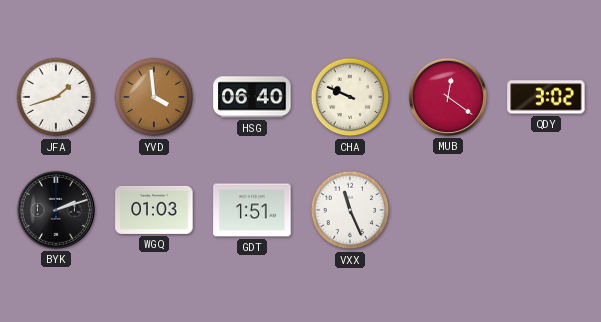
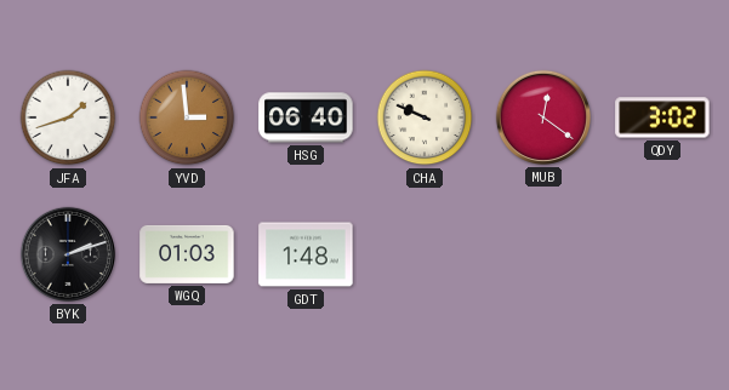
YVD: 3:59 -> 2:59
GDT: 1:51 -> 1:48
VXX: 11:26 -> none
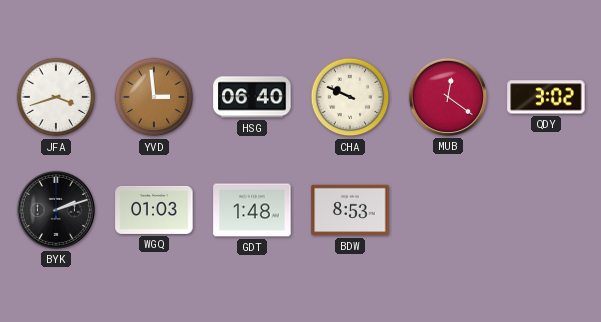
JFA: 1:42 -> 3:42
BDW: none -> 8:53
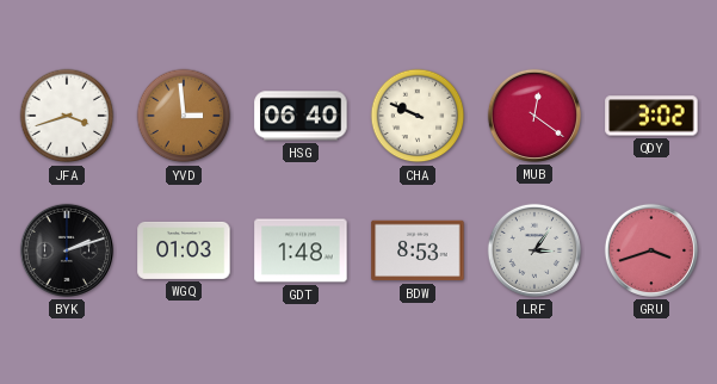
LRF: none -> 3:06
GRU: none -> 3:42
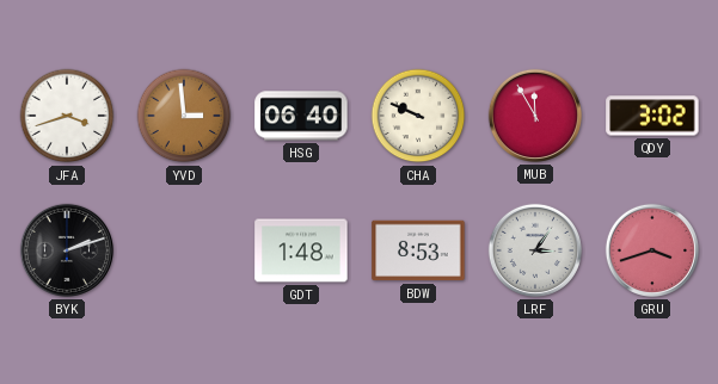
MUB: 12:21 -> 11:55
WGQ: 01:03 -> none
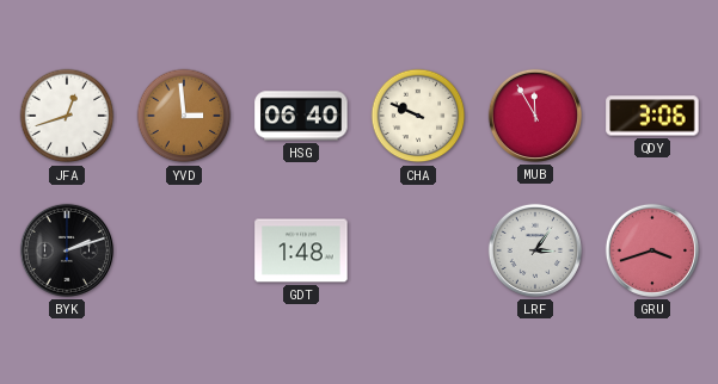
JFA: 3:42 -> 12:42
QDY: 3:02 -> 3:06
BDW: 8:53 -> none
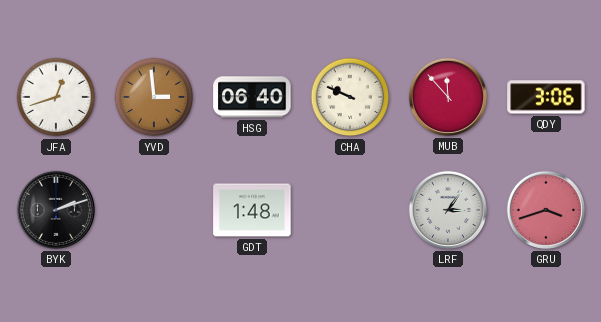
MUB: 11:55 -> 11:53
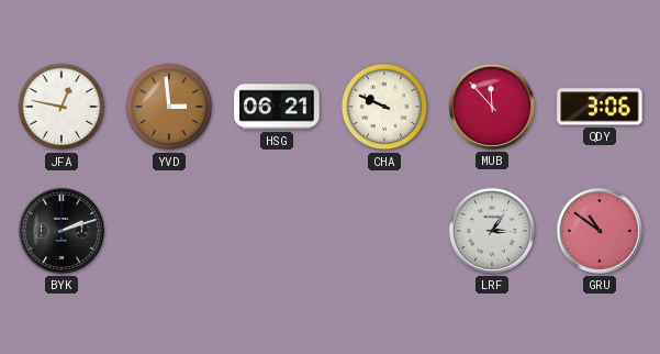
JFA: 12:42 -> 12:47
HSG: 06:40 -> 06:21
GDT: 1:48 -> none
GRU: 3:42 -> 10:51
